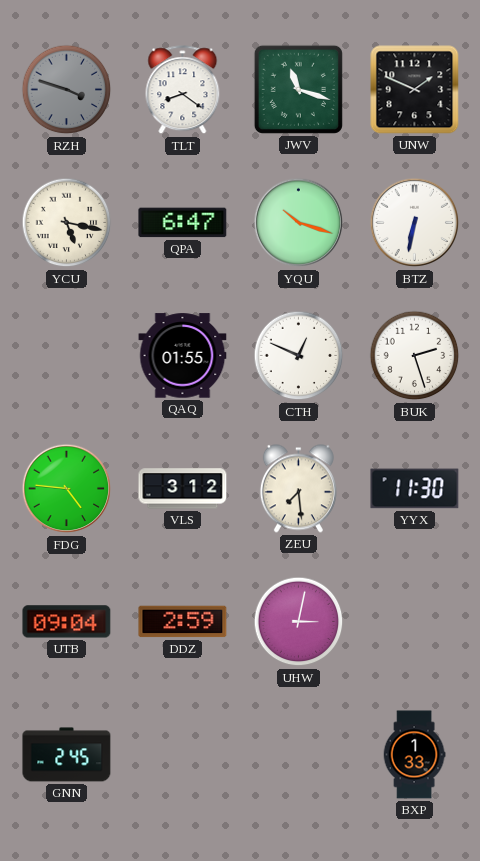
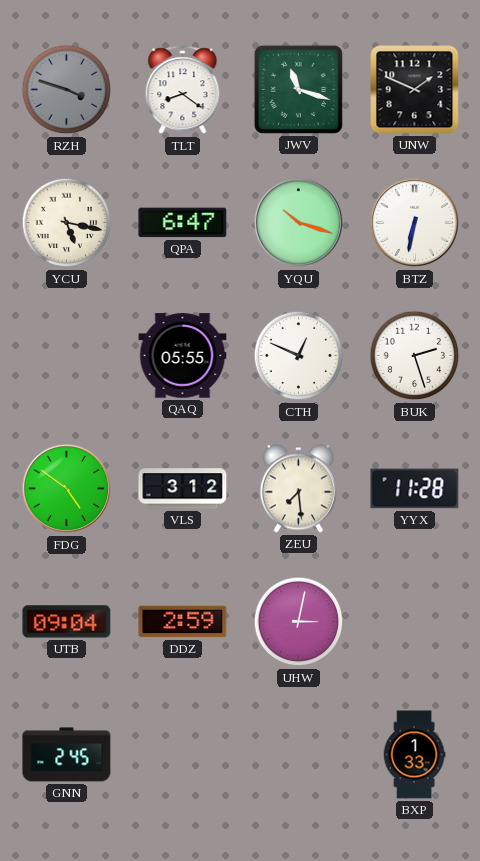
QAQ: 01:55 -> 05:55
FDG: 4:46 -> 4:51
YYX: 11:30 -> 11:28
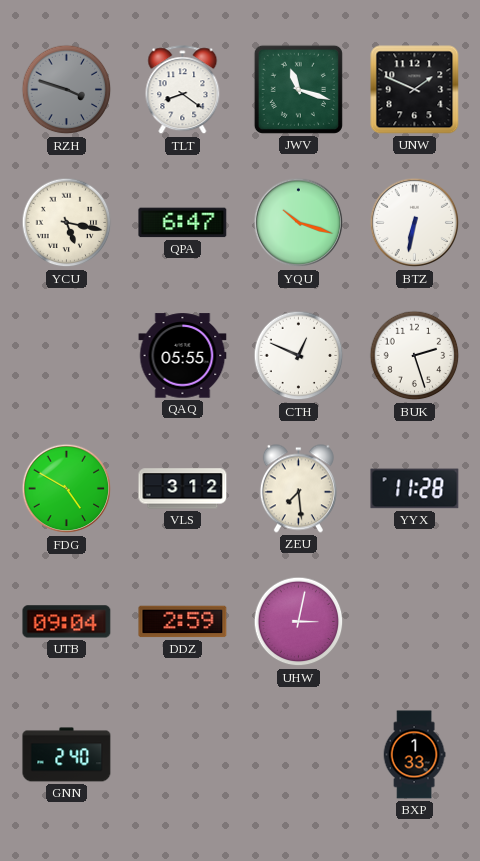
FDG: 4:51 -> 4:50
GNN: 2:45 -> 2:40
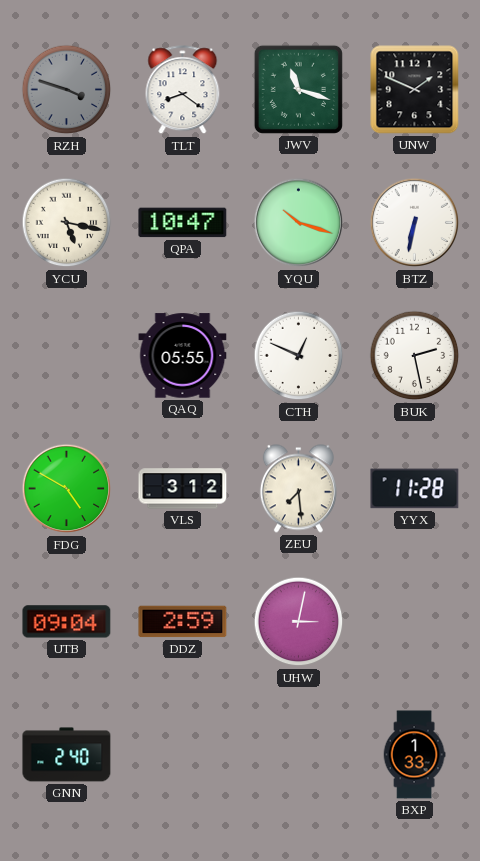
QPA: 6:47 -> 10:47
BUK: 2:27 -> 2:28
